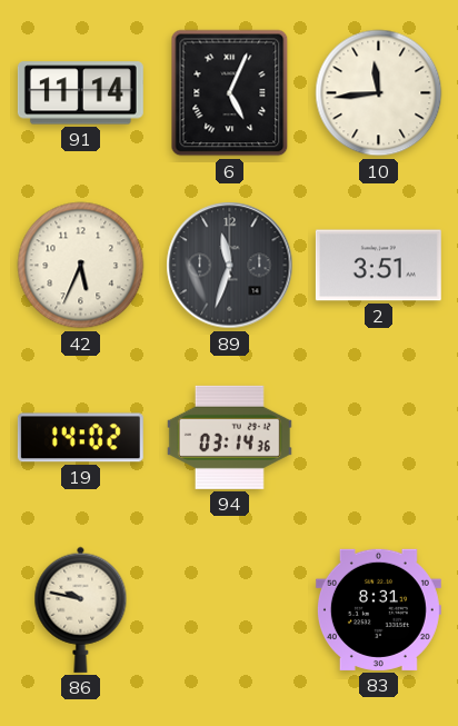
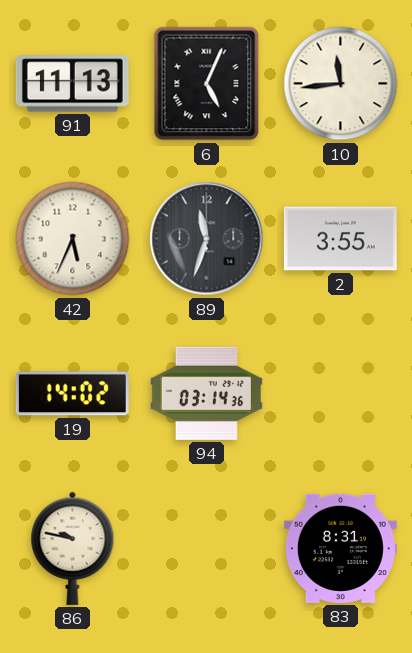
91: 11:14 -> 11:13
2: 3:51 -> 3:55
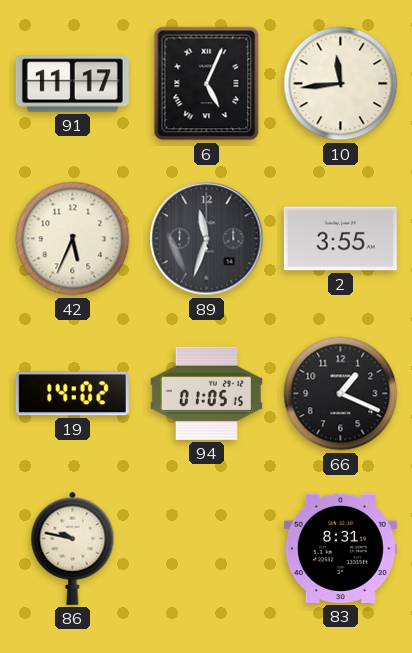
91: 11:13 -> 11:17
94: 03:14 -> 01:05
66: none -> 1:19
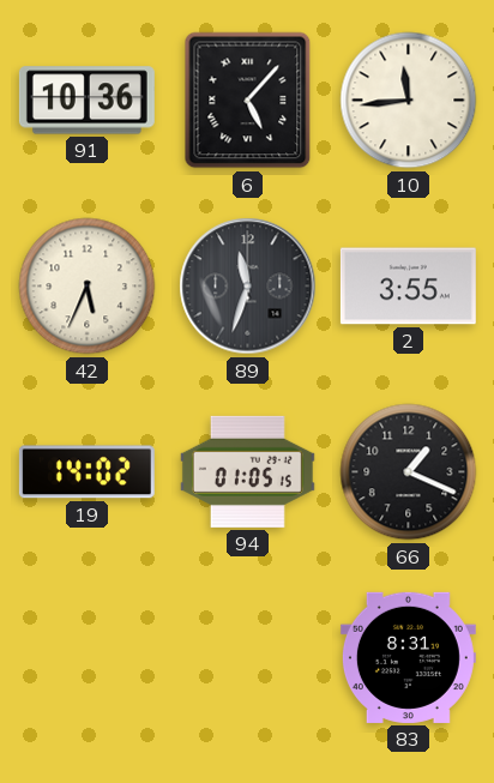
91: 11:17 -> 10:36
6: 5:04 -> 5:07
86: 9:47 -> none
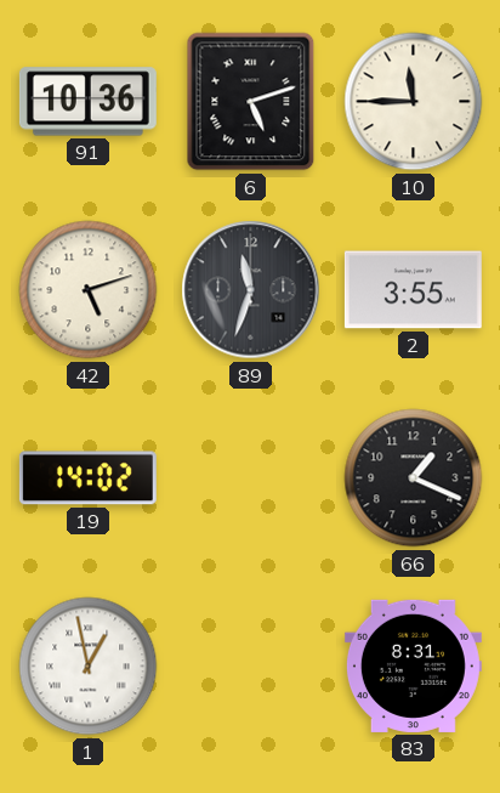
6: 5:07 -> 5:12
10: 11:44 -> 11:45
42: 5:34 -> 5:12
94: 01:05 -> none
1: none -> 12:58
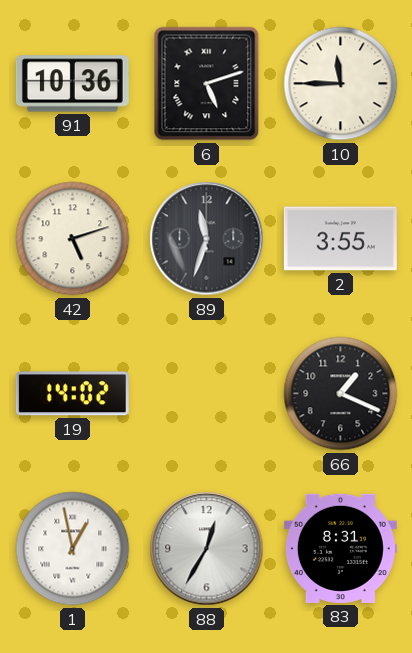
88: none -> 12:35
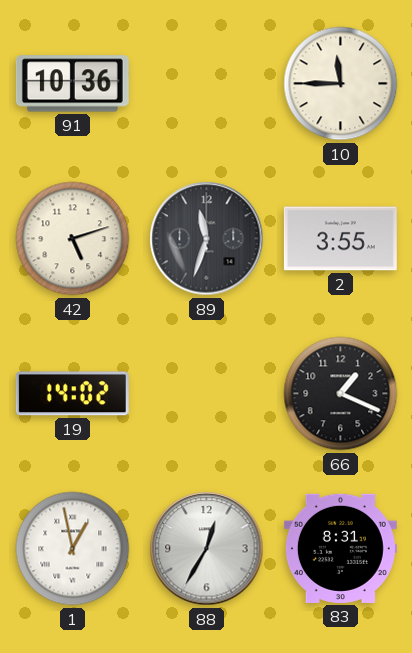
6: 5:12 -> none
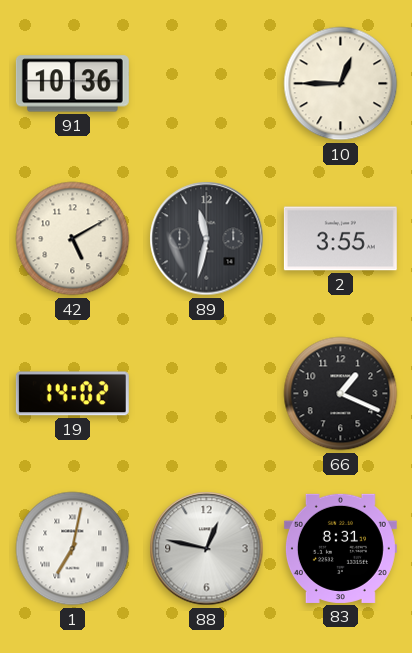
10: 11:45 -> 12:45
42: 5:12 -> 5:10
89: 11:33 -> 11:32
1: 12:58 -> 7:02
88: 12:35 -> 12:47
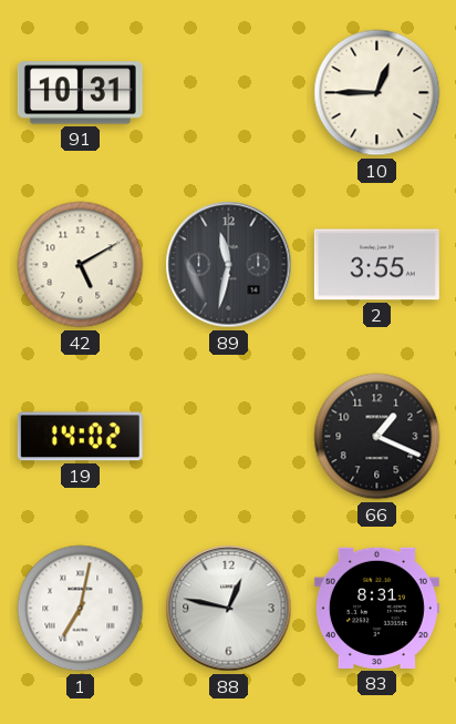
91: 10:36 -> 10:31
